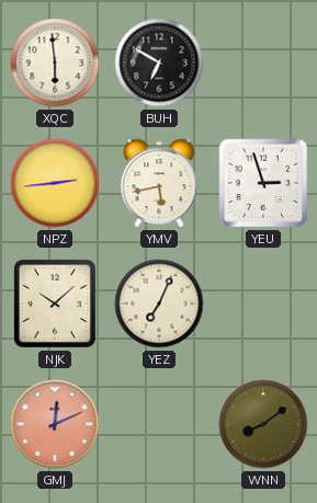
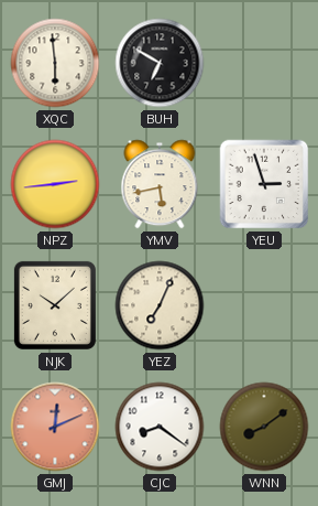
CJC: none -> 8:21
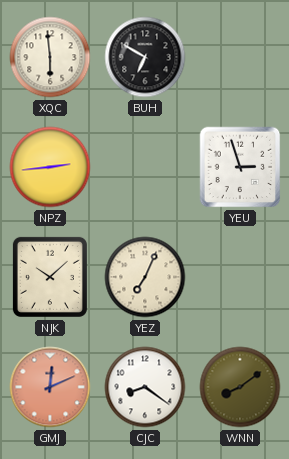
YMV: 5:43 -> none
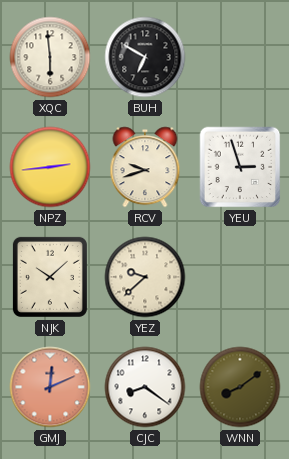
RCV: none -> 9:42
YEZ: 7:04 -> 9:38
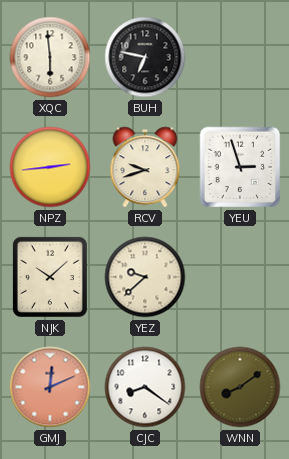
BUH: 6:50 -> 6:47
